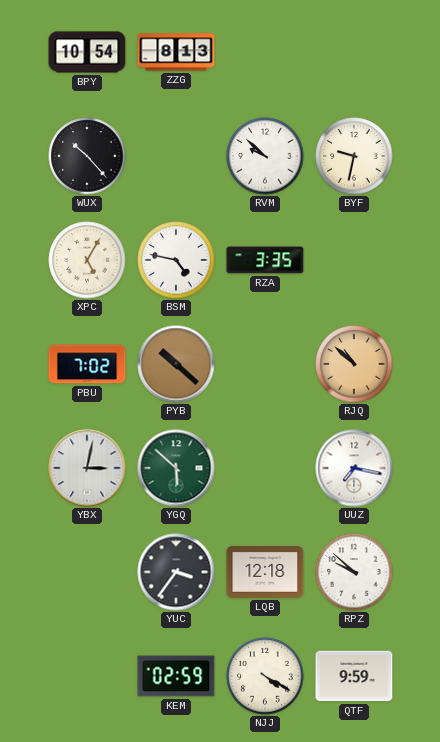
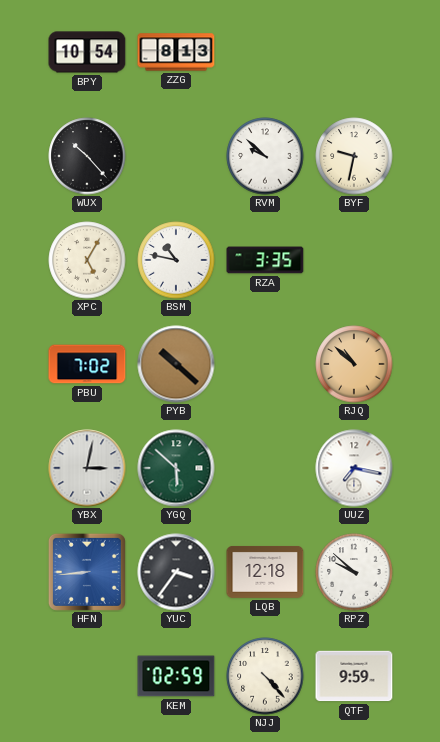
BSM: 4:47 -> 10:47
HFN: none -> 8:44
NJJ: 4:20 -> 4:23
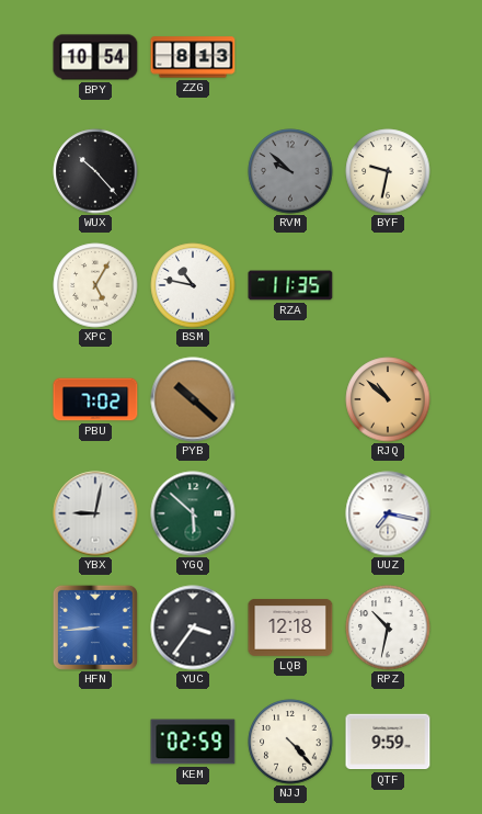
RVM dial: white -> grey
RZA: 3:35 -> 11:35
YBX: 3:02 -> 9:02
RPZ: 9:52 -> 10:32
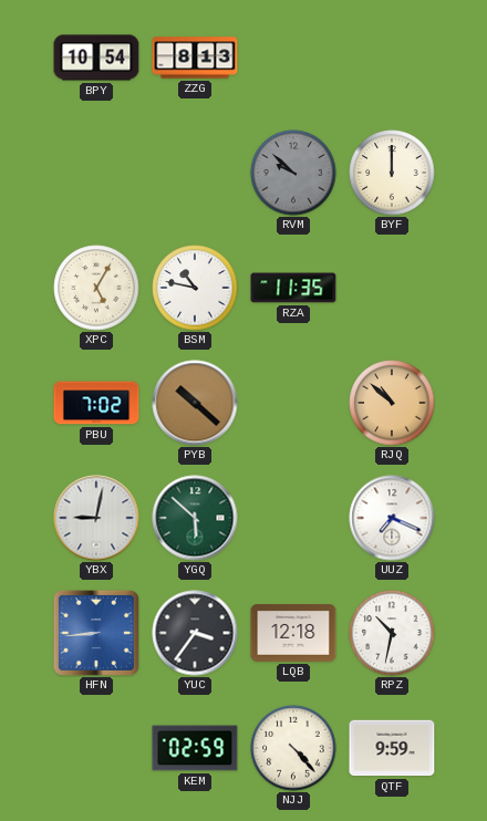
WUX: 10:23 -> none
BYF: 9:32 -> 12:00
UUZ: 7:17 -> 7:19
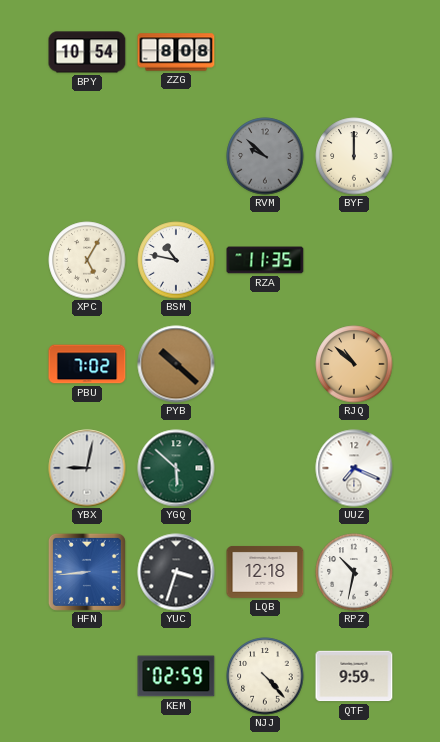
ZZG: 8:13 -> 8:08
YUC: 3:36 -> 3:33
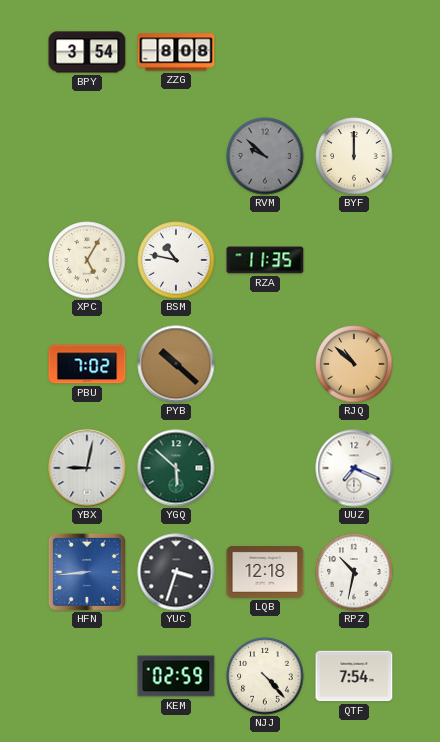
BPY: 10:54 -> 3:54
QTF: 9:59 -> 7:54
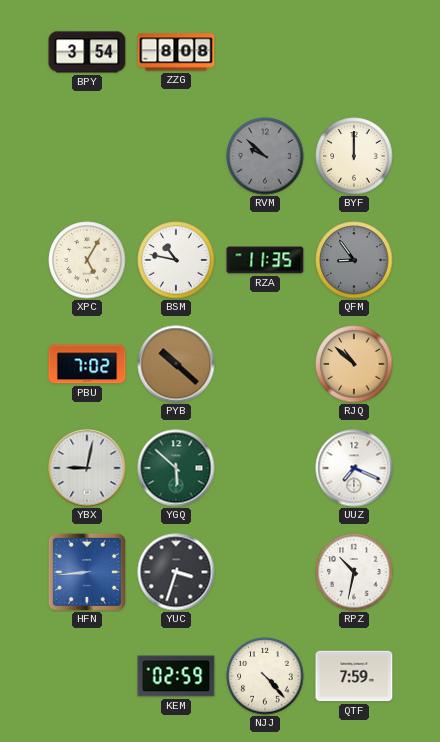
QFM: none -> 8:54
LQB: 12:18 -> none
QTF: 7:54 -> 7:59
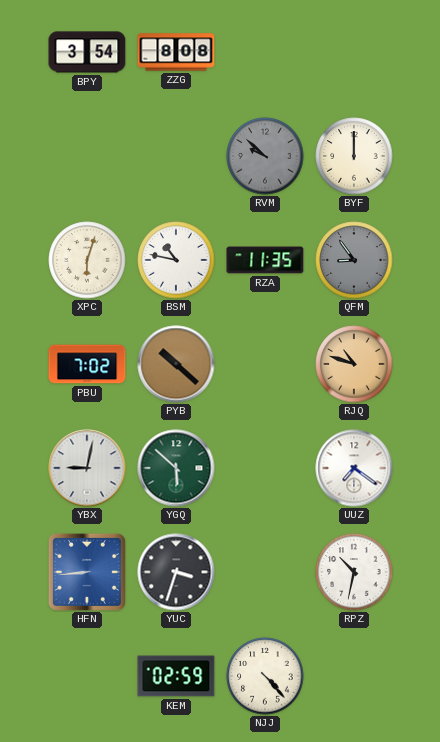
XPC: 5:05 -> 6:03
RJQ: 10:52 -> 10:48
UUZ: 7:19 -> 7:21
QTF: 7:59 -> none
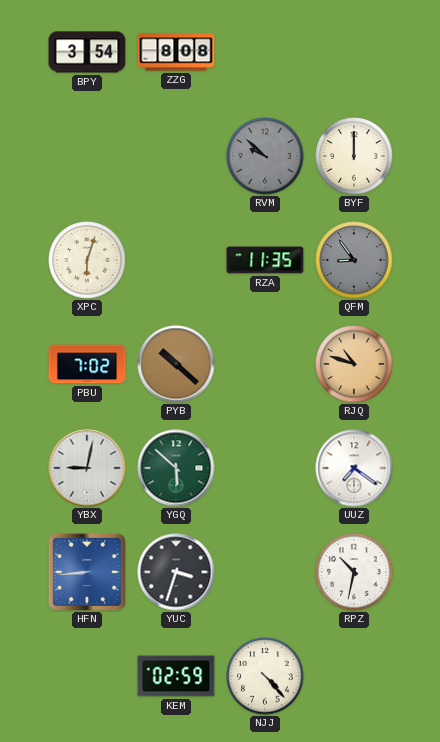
BSM: 10:47 -> none
